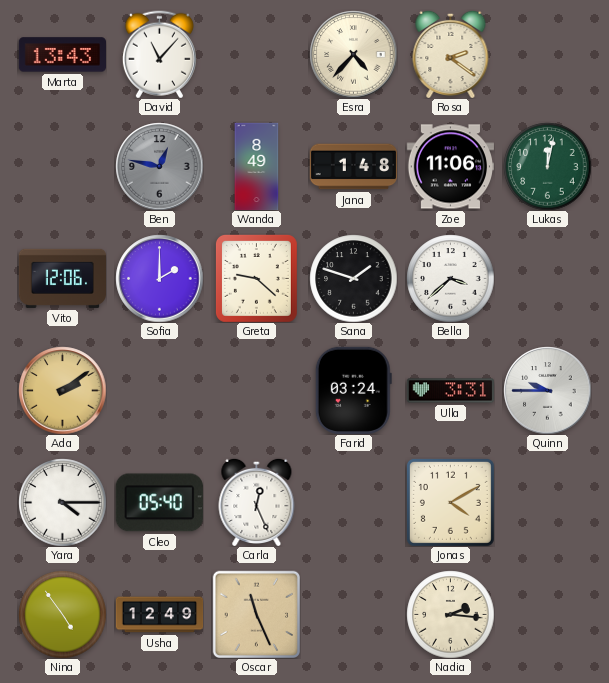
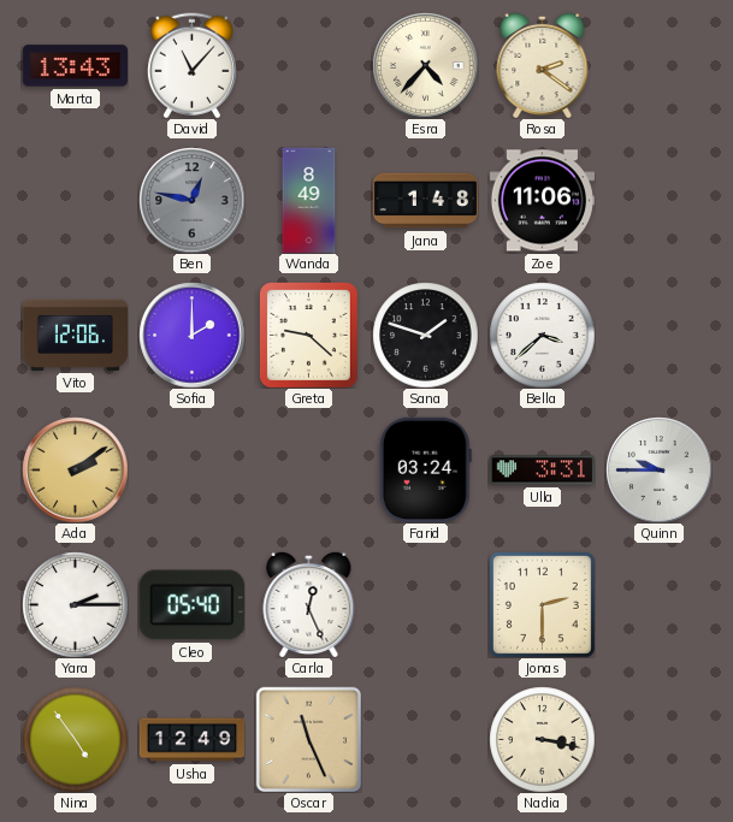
Lukas: 12:02 -> none
Yara: 4:15 -> 2:15
Jonas: 4:10 -> 2:30
Nadia: 2:16 -> 3:17
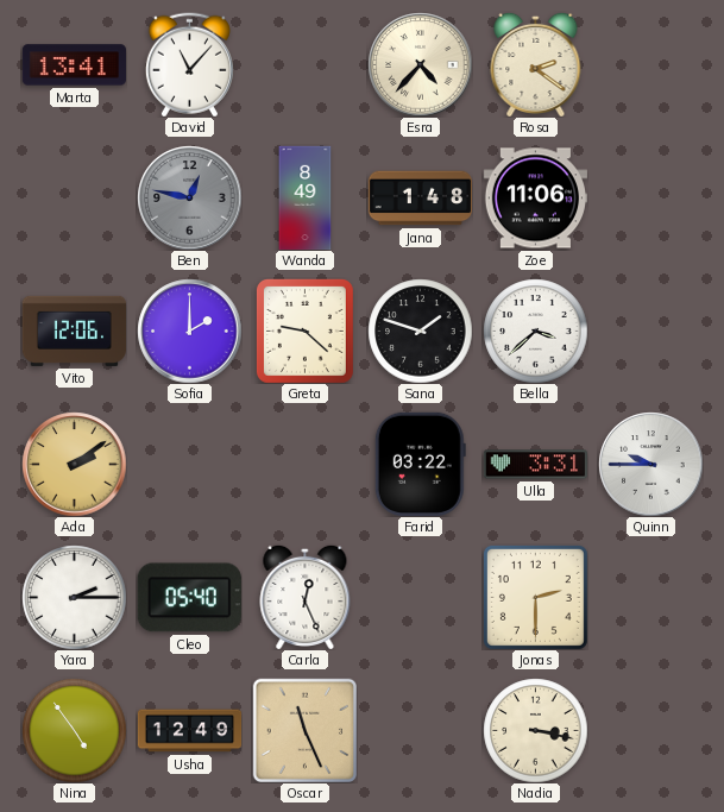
Marta: 13:43 -> 13:41
Farid: 03:24 -> 03:22
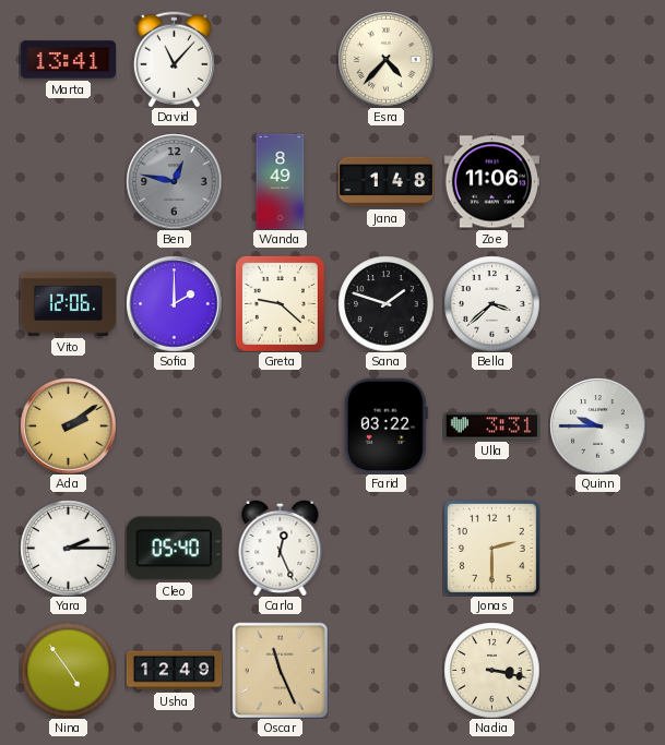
Rosa: 2:21 -> none
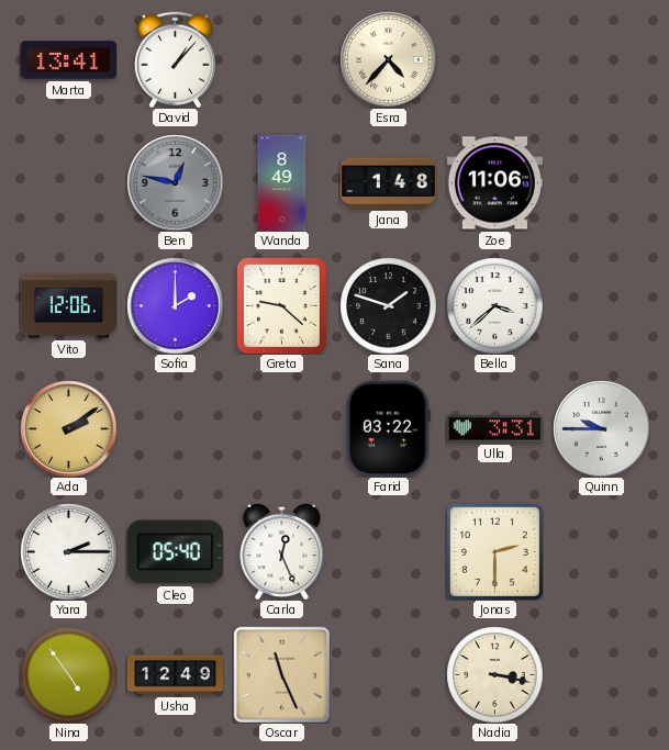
David: 11:07 -> 1:07
